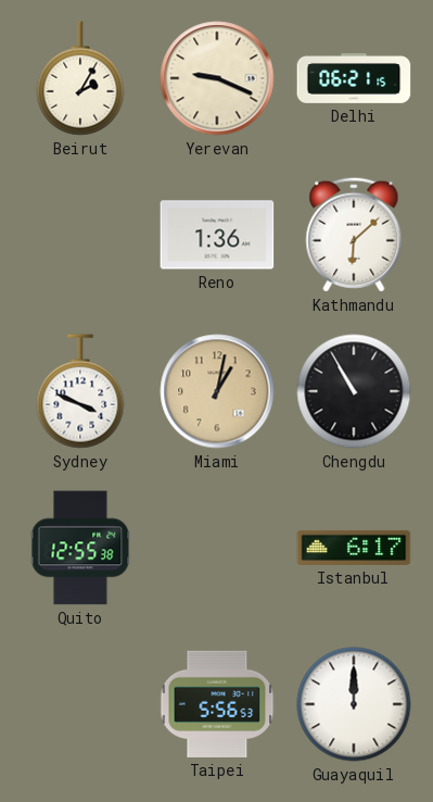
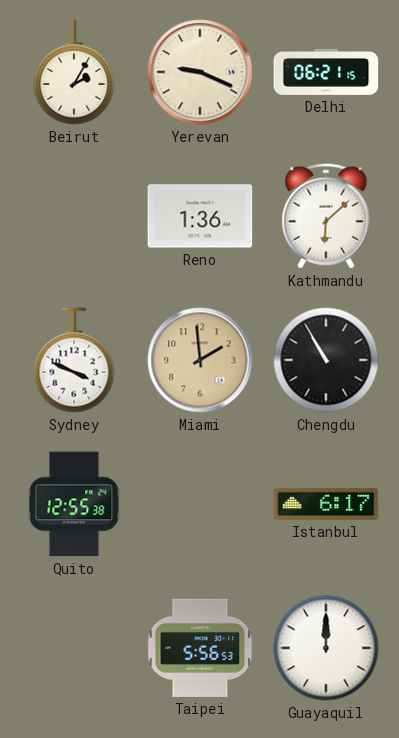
Miami: 1:02 -> 1:59
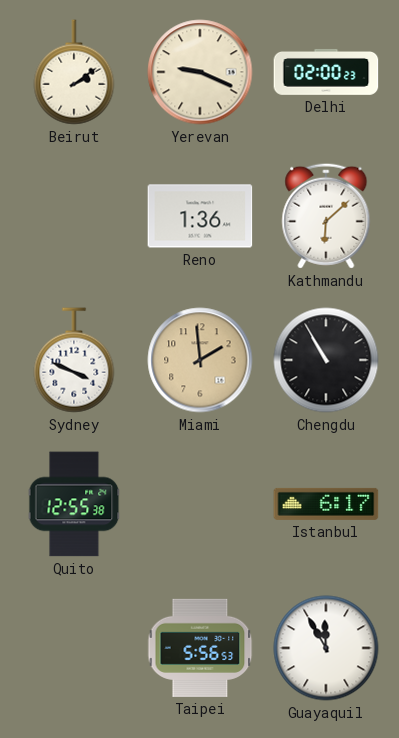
Beirut: 2:05 -> 2:09
Delhi: 06:21 -> 02:00
Guayaquil: 12:00 -> 11:55
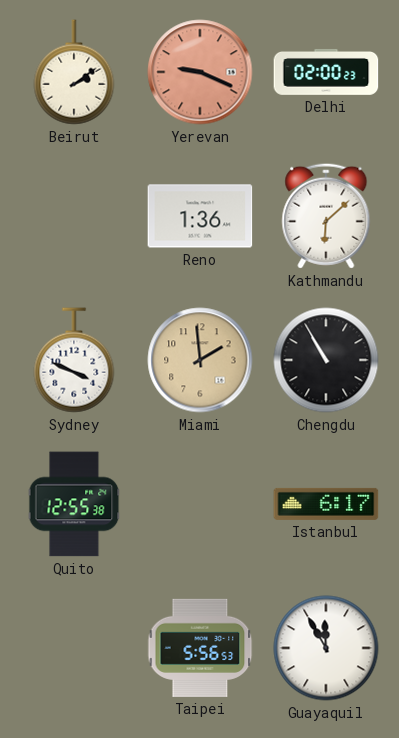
Yerevan dial: cream -> salmon
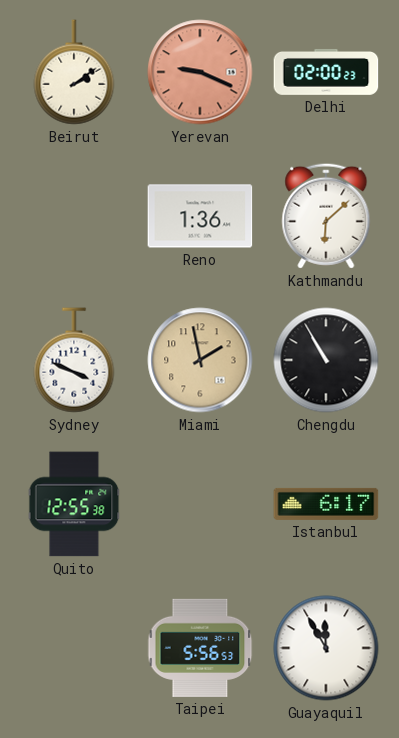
Miami: 1:59 -> 1:58
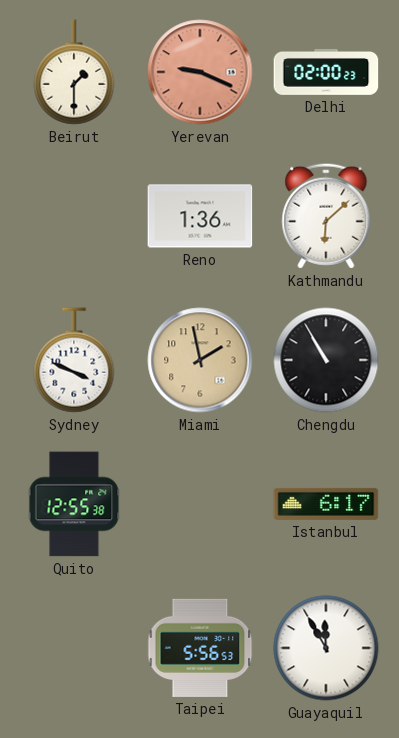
Beirut: 2:09 -> 1:30
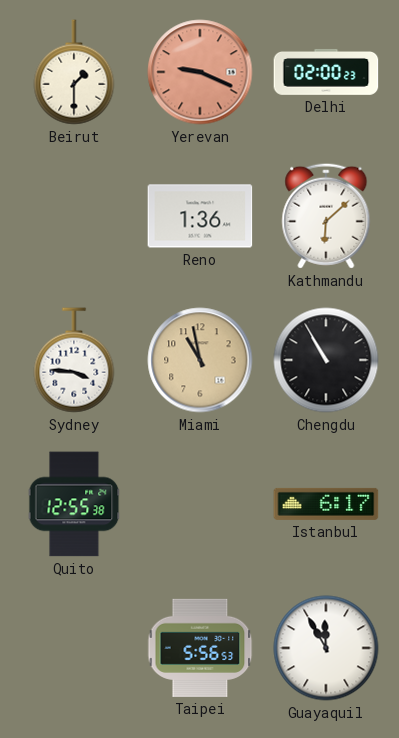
Sydney: 3:49 -> 3:46
Miami: 1:58 -> 10:58
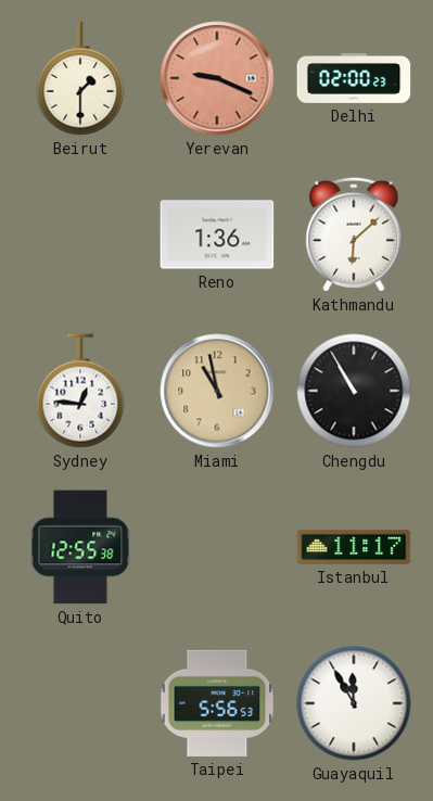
Sydney: 3:46 -> 12:46
Istanbul: 6:17 -> 11:17
